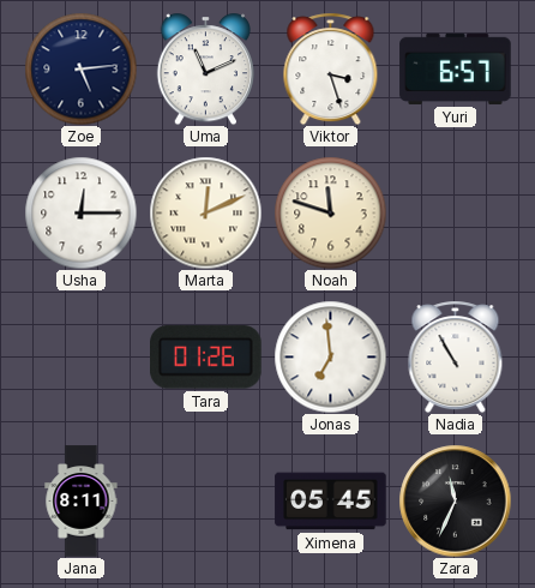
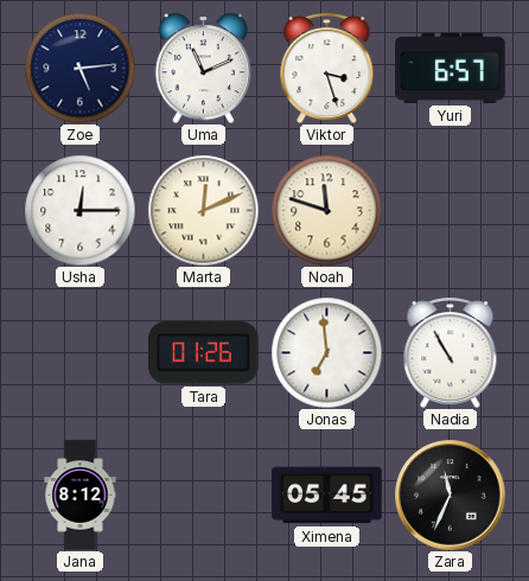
Jana: 8:11 -> 8:12
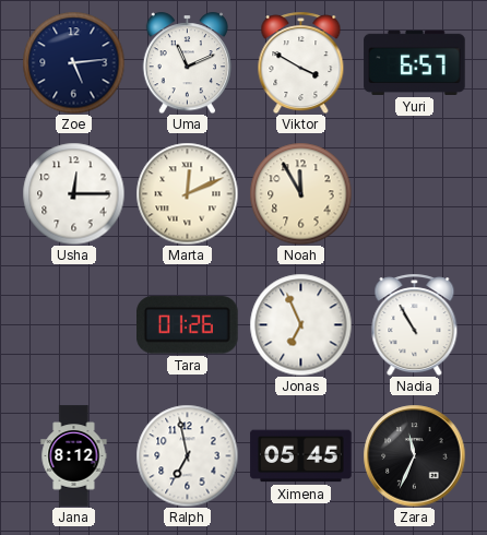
Viktor: 3:27 -> 3:50
Noah: 11:48 -> 11:55
Jonas: 6:59 -> 6:56
Ralph: none -> 6:58
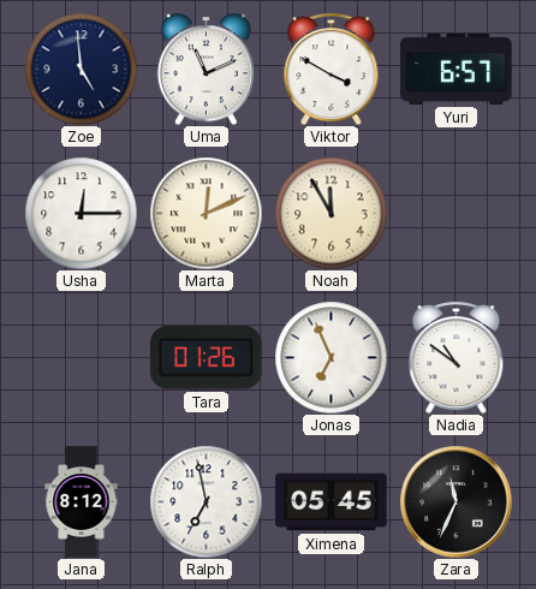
Zoe: 5:14 -> 4:59
Nadia: 10:55 -> 10:51
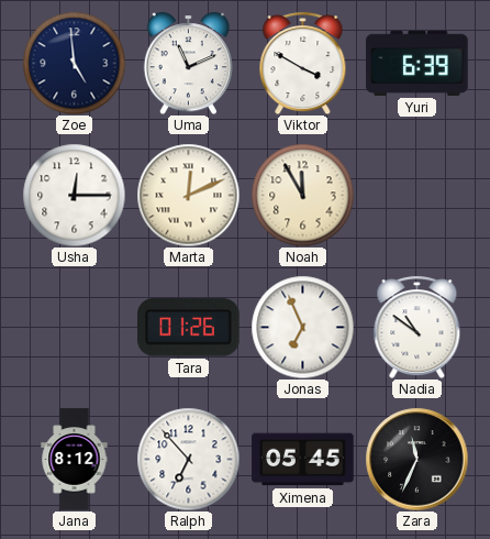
Yuri: 6:57 -> 6:39
Ralph: 6:58 -> 6:53
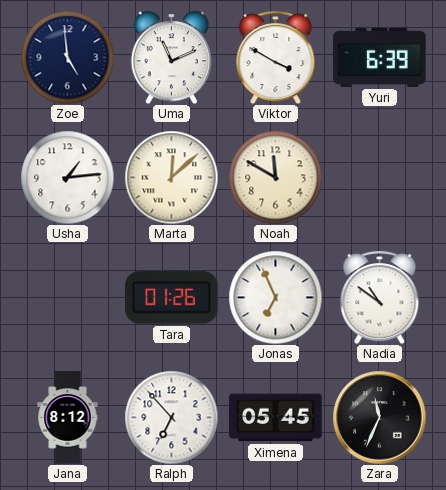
Usha: 12:15 -> 1:14
Marta: 12:11 -> 12:08
Noah: 11:55 -> 11:50
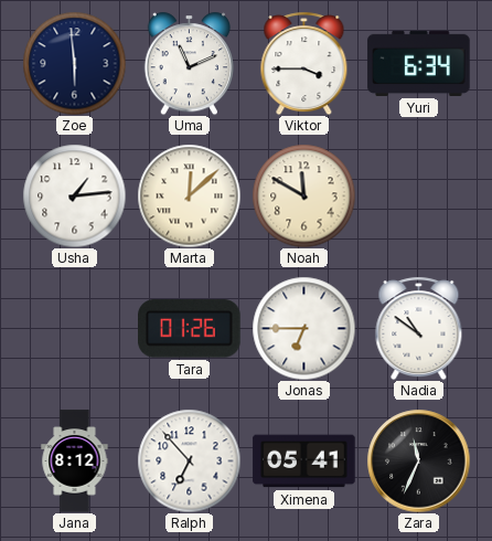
Zoe: 4:59 -> 5:59
Viktor: 3:50 -> 3:45
Yuri: 6:39 -> 6:34
Jonas: 6:56 -> 6:45
Ximena: 05:45 -> 05:41
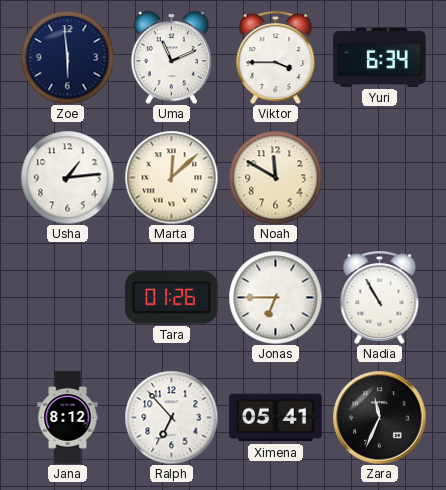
Nadia: 10:51 -> 10:55
